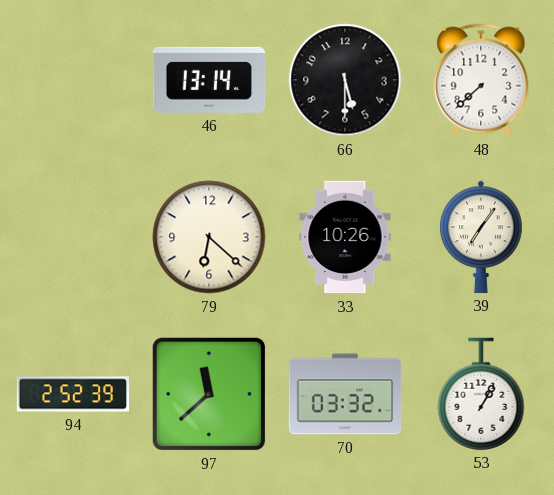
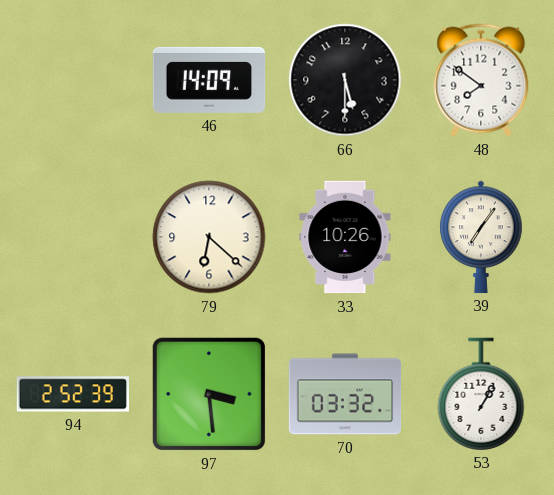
46: 13:14 -> 14:09
48: 7:38 -> 7:51
97: 11:38 -> 3:29
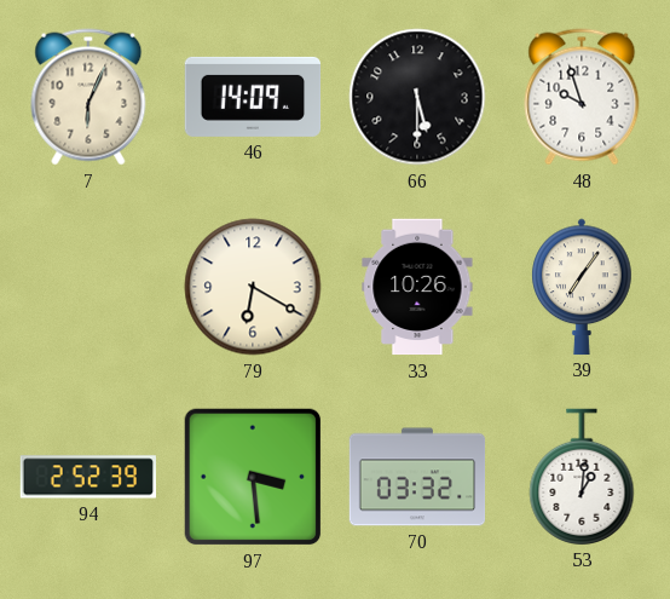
7: none -> 6:04
48: 7:51 -> 9:57
79: 6:22 -> 6:20
53: 1:05 -> 1:01
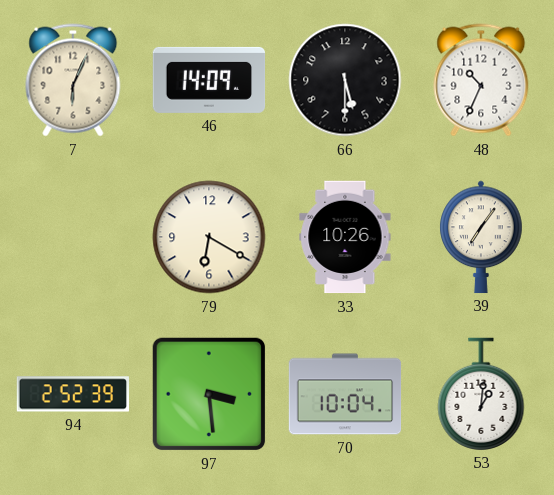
48: 9:57 -> 10:34
70: 03:32 -> 10:04
